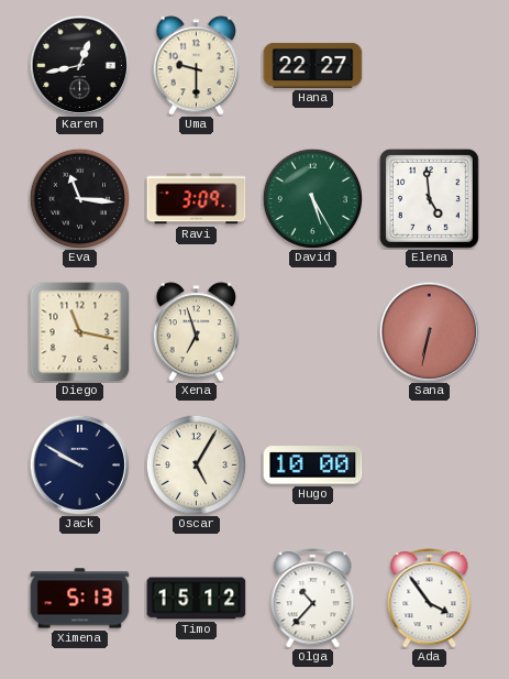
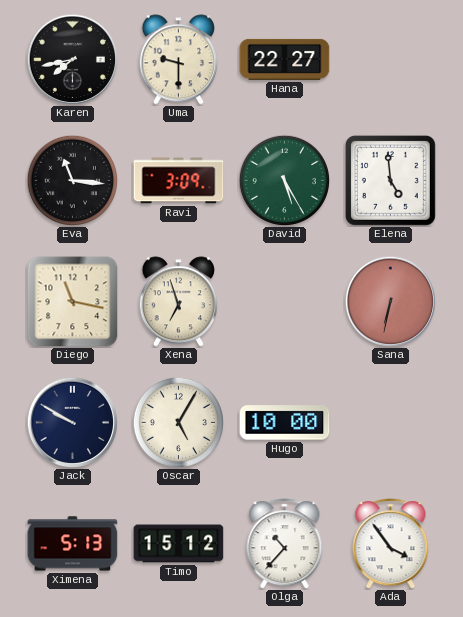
Karen: 12:43 -> 7:43
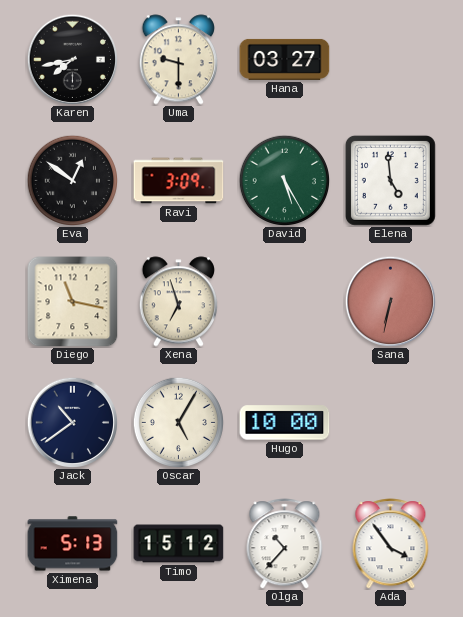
Hana: 22:27 -> 03:27
Eva: 11:16 -> 12:51
Jack: 9:50 -> 10:39
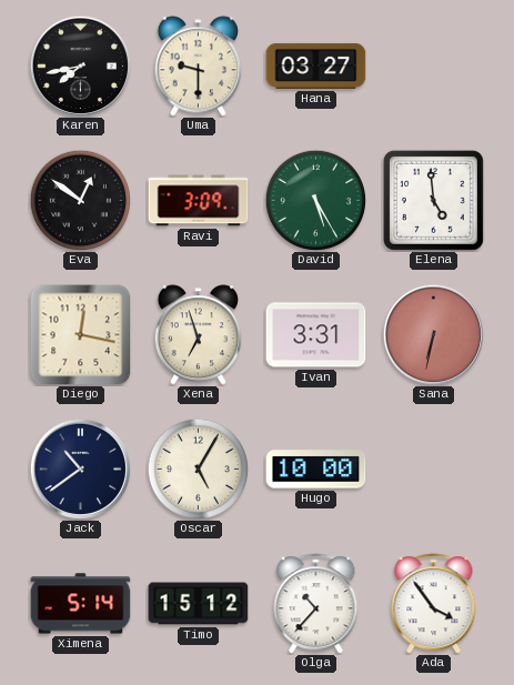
Diego: 11:17 -> 12:17
Ivan: none -> 3:31
Ximena: 5:13 -> 5:14
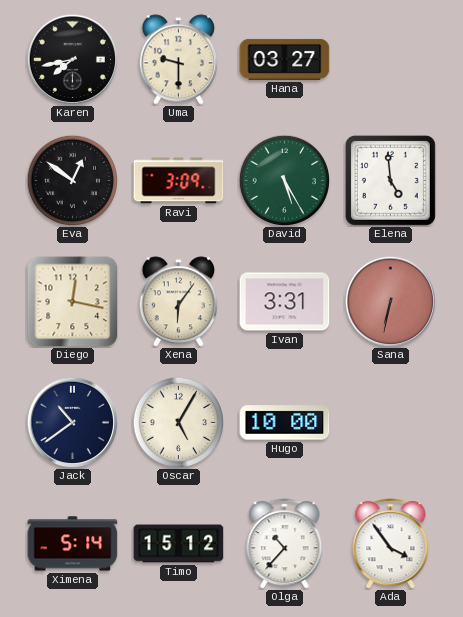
Xena: 6:57 -> 6:06
